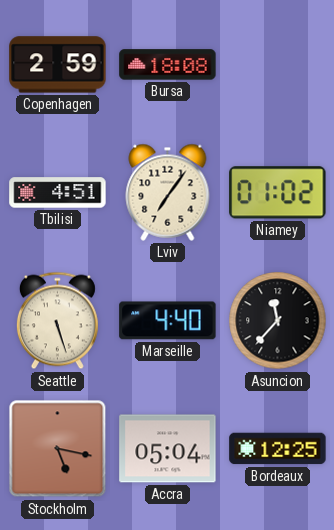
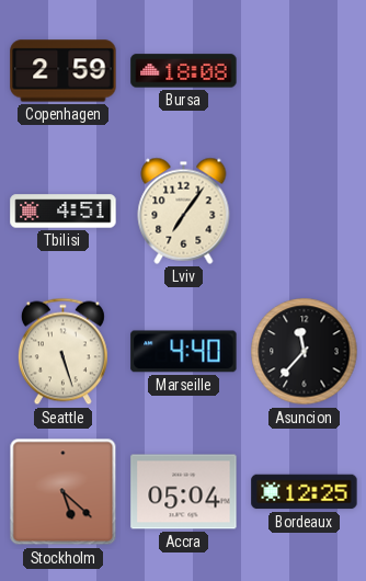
Niamey: 01:02 -> none
Stockholm: 5:17 -> 5:22
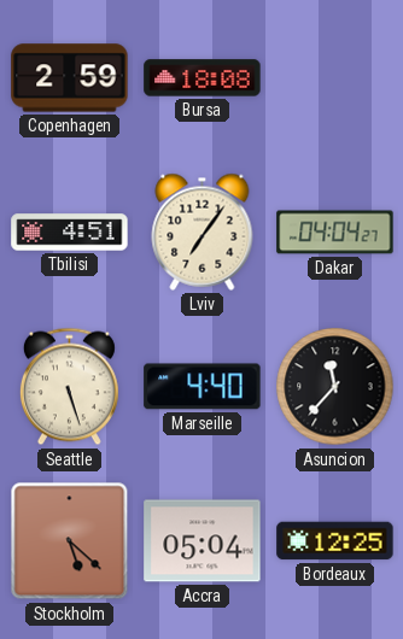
Dakar: none -> 04:04
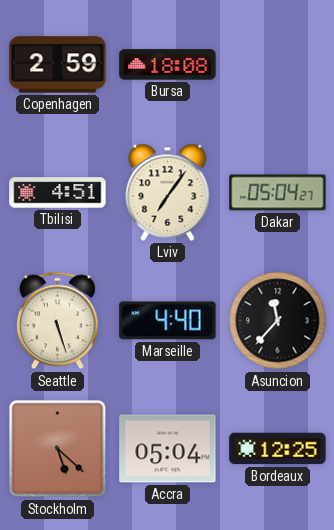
Dakar: 04:04 -> 05:04
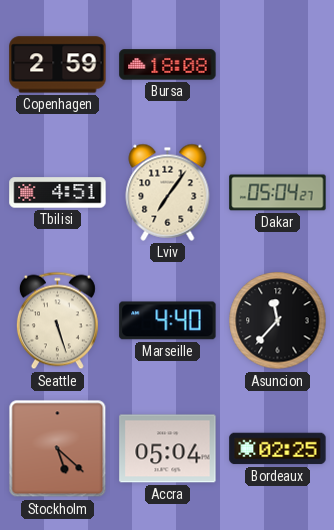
Bordeaux: 12:25 -> 02:25
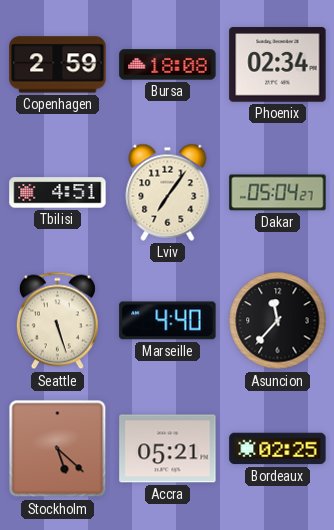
Phoenix: none -> 02:34
Accra: 05:04 -> 05:21
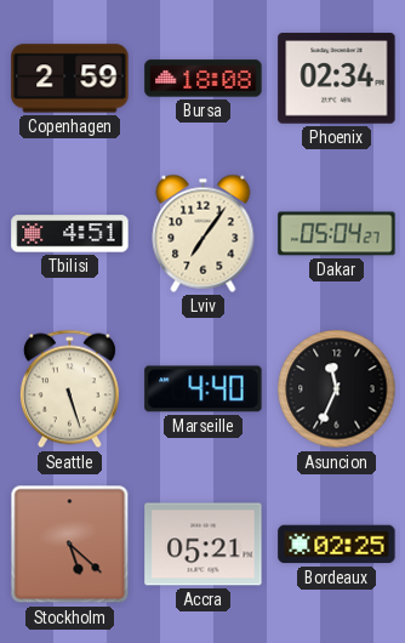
Asuncion: 11:37 -> 11:34
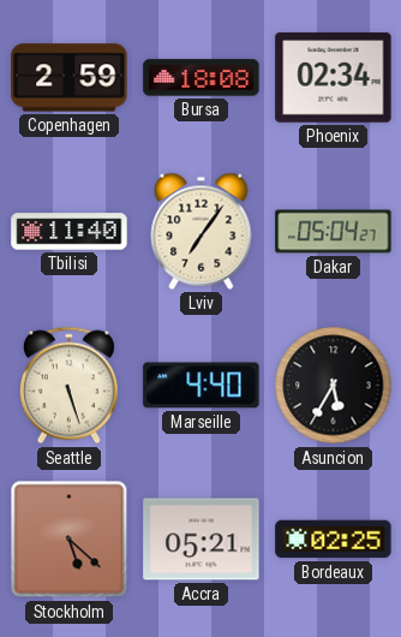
Tbilisi: 4:51 -> 11:40
Asuncion: 11:34 -> 5:35
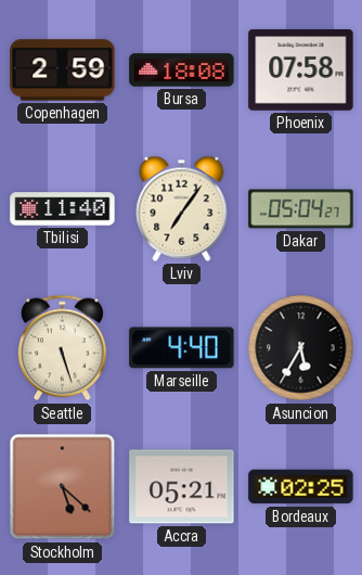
Phoenix: 02:34 -> 07:58
